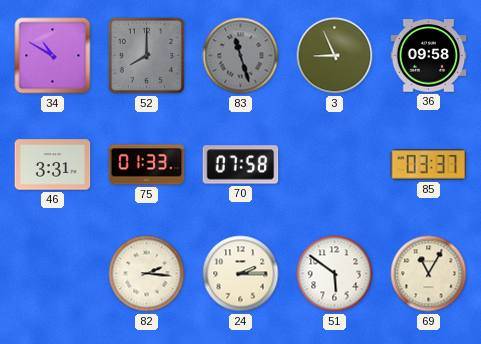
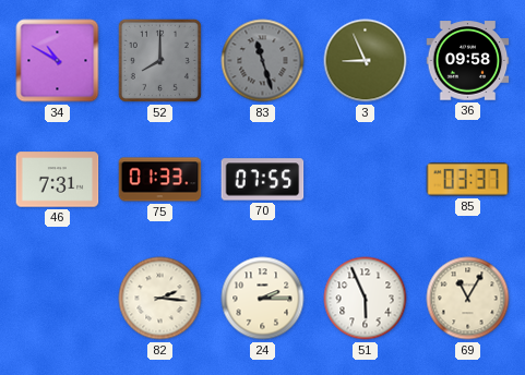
46: 3:31 -> 7:31
70: 07:58 -> 07:55
51: 5:51 -> 5:56
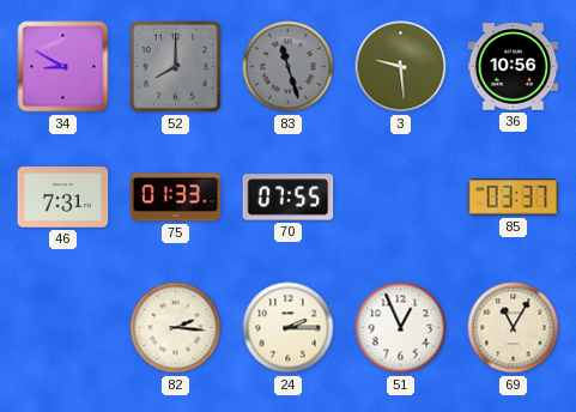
34: 10:50 -> 8:50
3: 8:56 -> 9:29
36: 09:58 -> 10:56
51: 5:56 -> 12:56
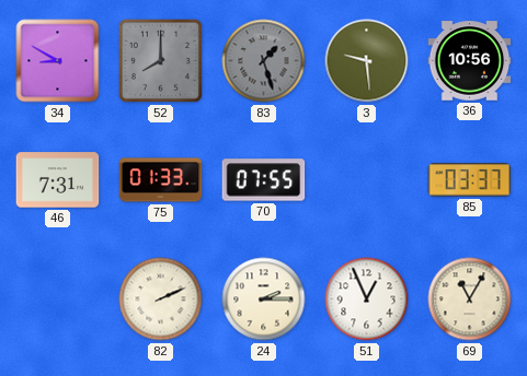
83: 11:27 -> 1:27
82: 2:16 -> 2:11
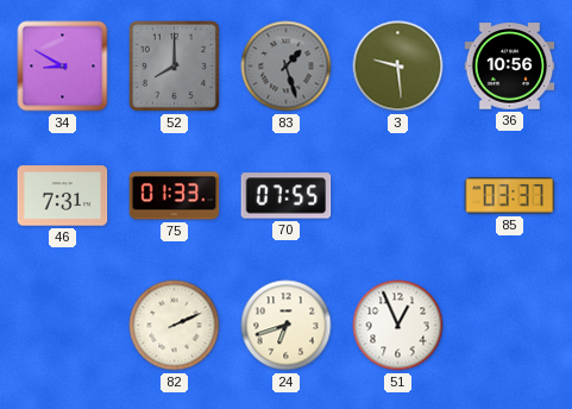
24: 2:15 -> 6:42
69: 11:05 -> none
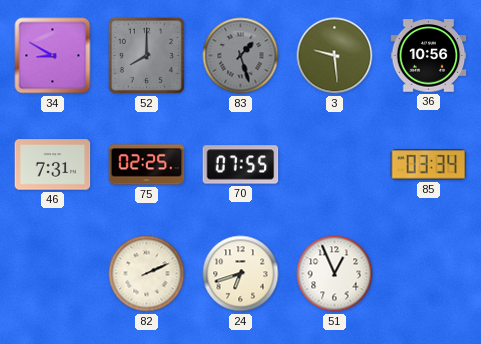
75: 01:33 -> 02:25
85: 03:37 -> 03:34
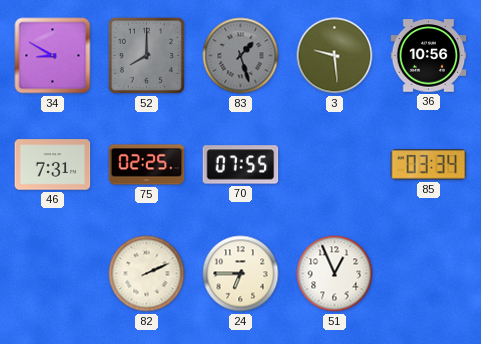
24: 6:42 -> 6:45
